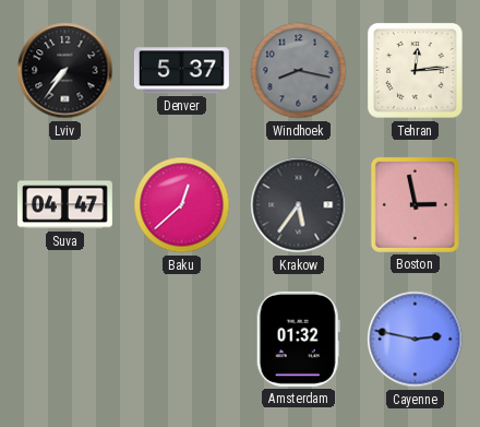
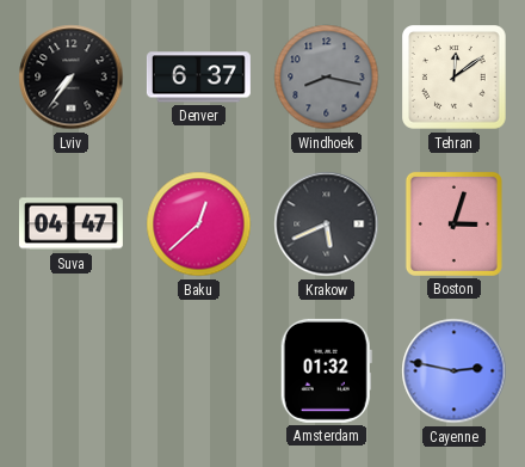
Denver: 5:37 -> 6:37
Tehran: 12:14 -> 12:09
Krakow: 5:36 -> 5:41
Boston: 2:58 -> 3:03
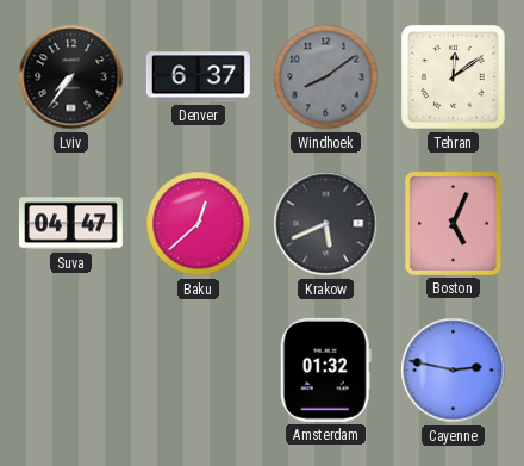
Windhoek: 8:17 -> 8:09
Boston: 3:03 -> 5:04
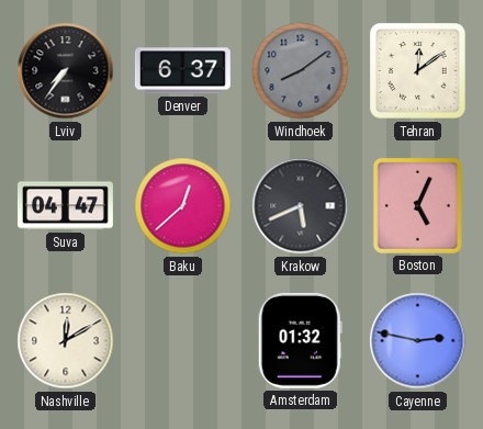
Nashville: none -> 12:10
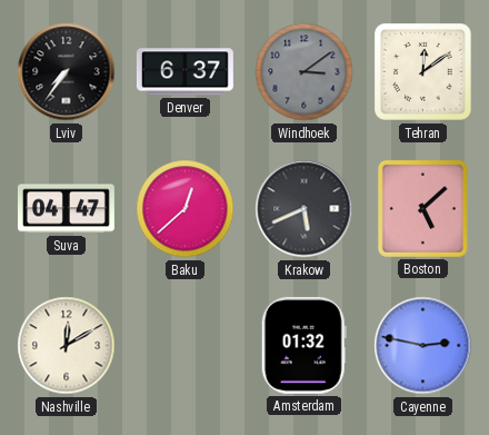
Windhoek: 8:09 -> 3:09
Boston: 5:04 -> 5:08
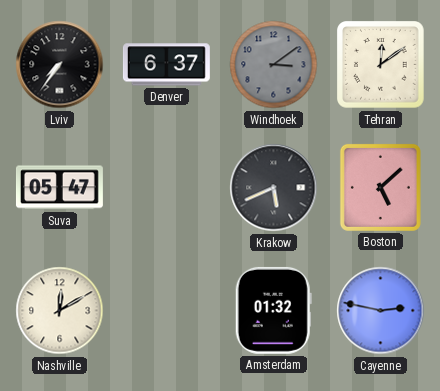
Suva: 04:47 -> 05:47
Baku: 12:38 -> none
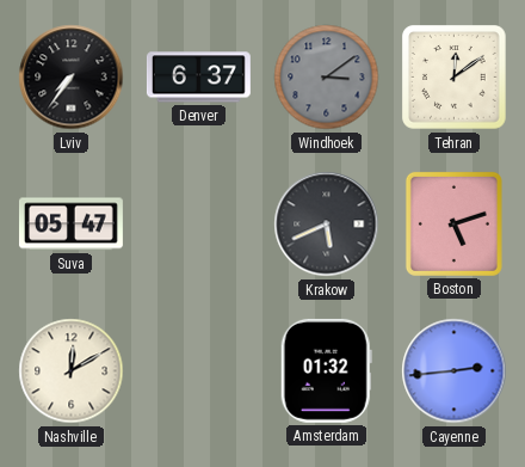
Boston: 5:08 -> 5:12
Cayenne: 2:47 -> 2:44
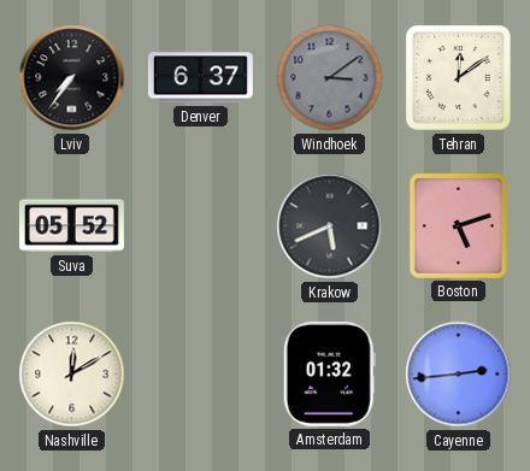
Suva: 05:47 -> 05:52
